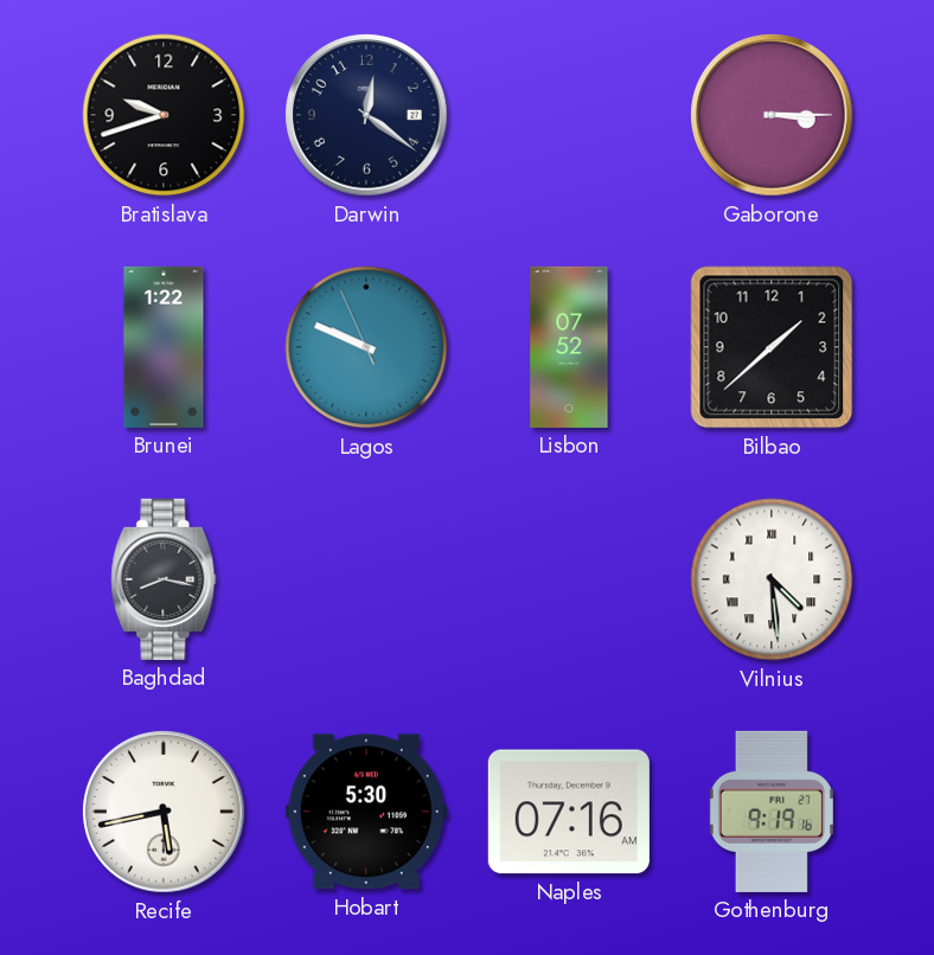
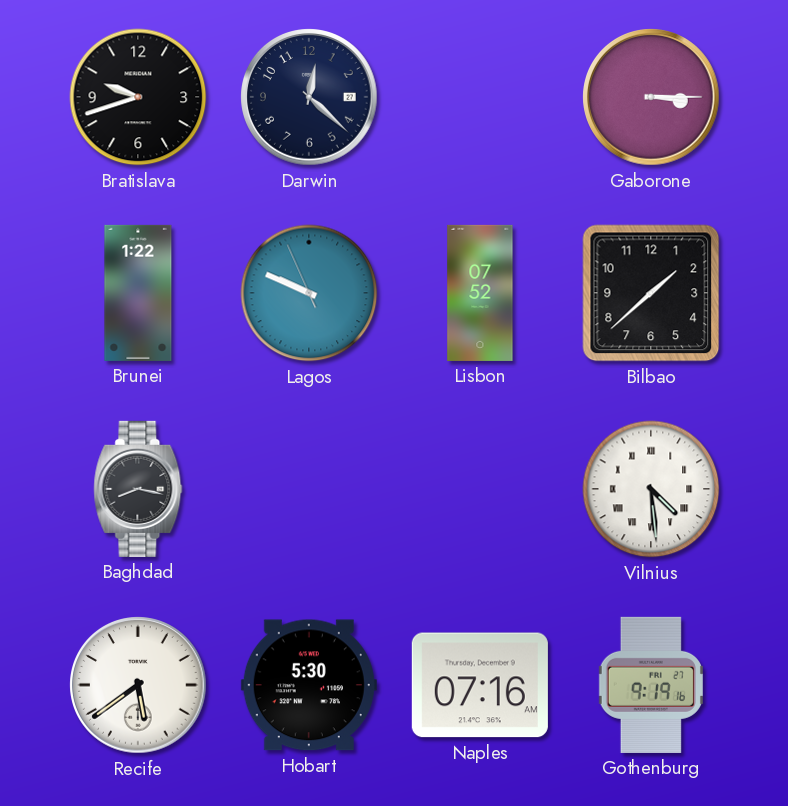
Darwin: 12:21 -> 12:22
Recife: 5:43 -> 5:39
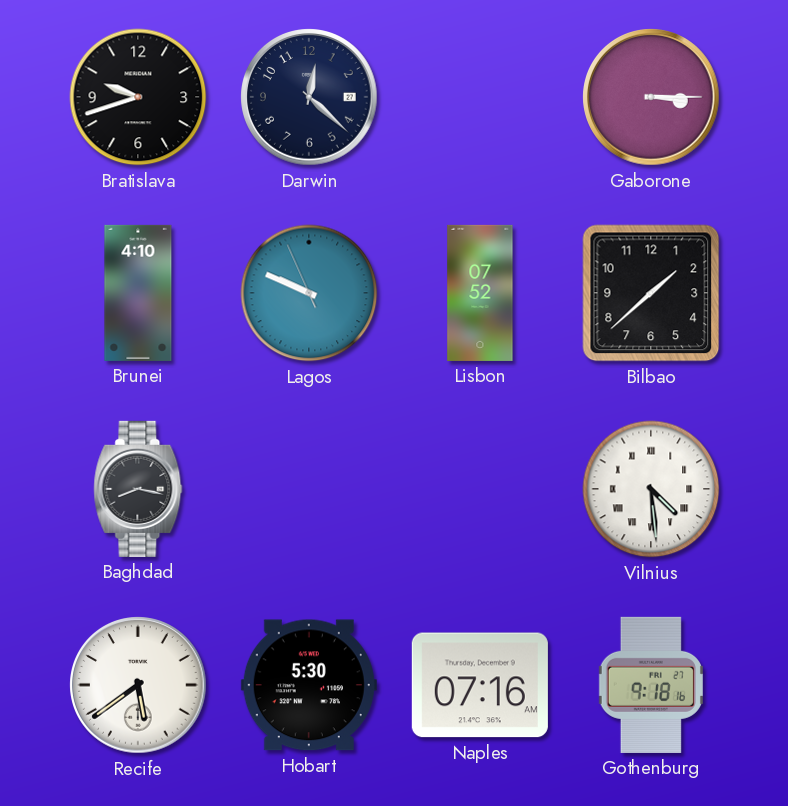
Brunei: 1:22 -> 4:10
Gothenburg: 9:19 -> 9:18
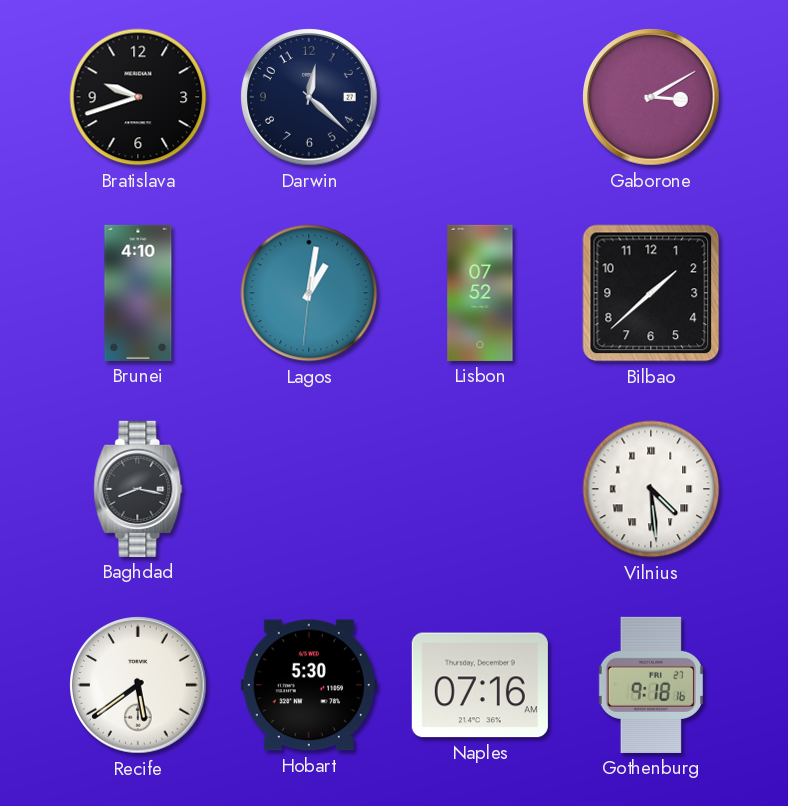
Gaborone: 3:15 -> 3:10
Lagos: 9:48 -> 1:01
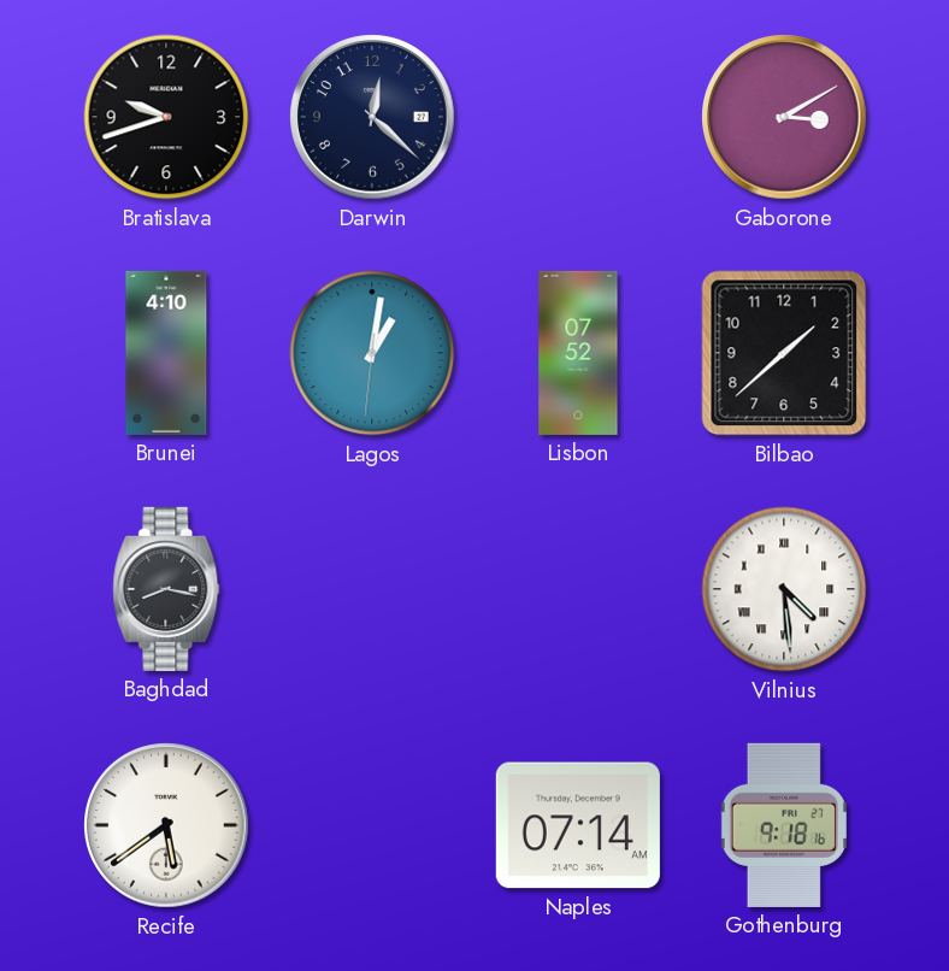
Hobart: 5:30 -> none
Naples: 07:16 -> 07:14
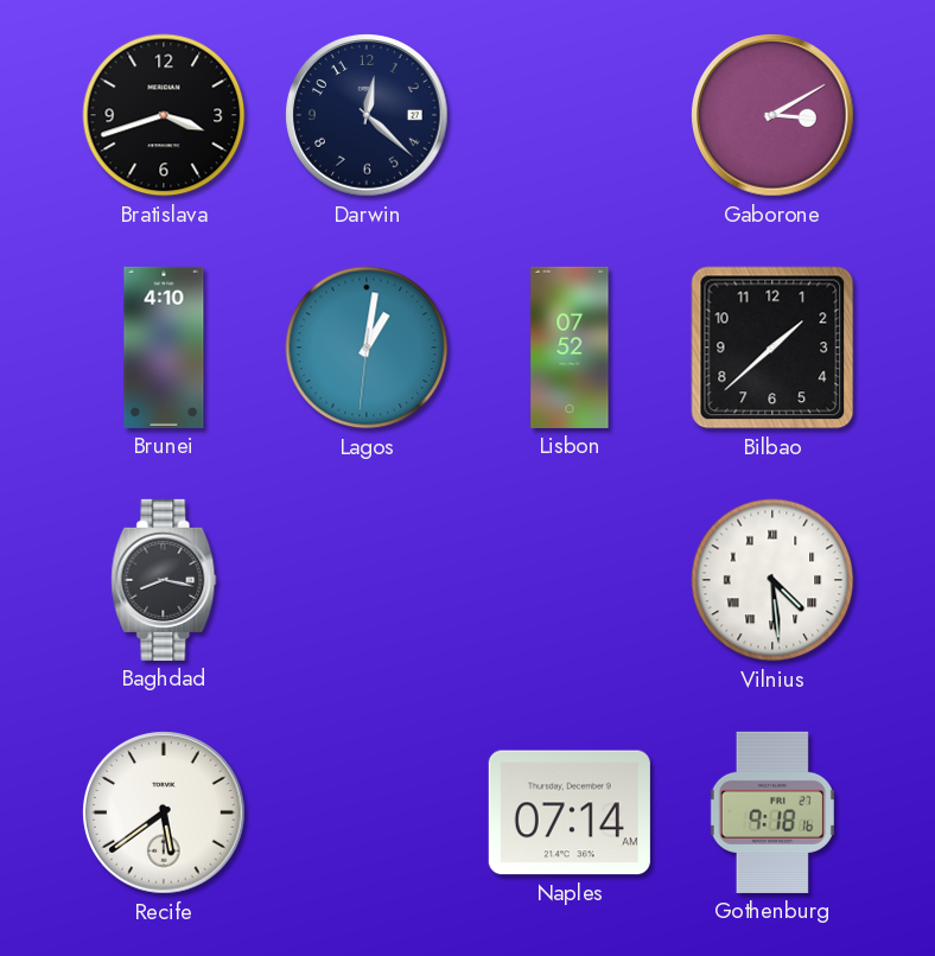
Bratislava: 9:42 -> 3:42
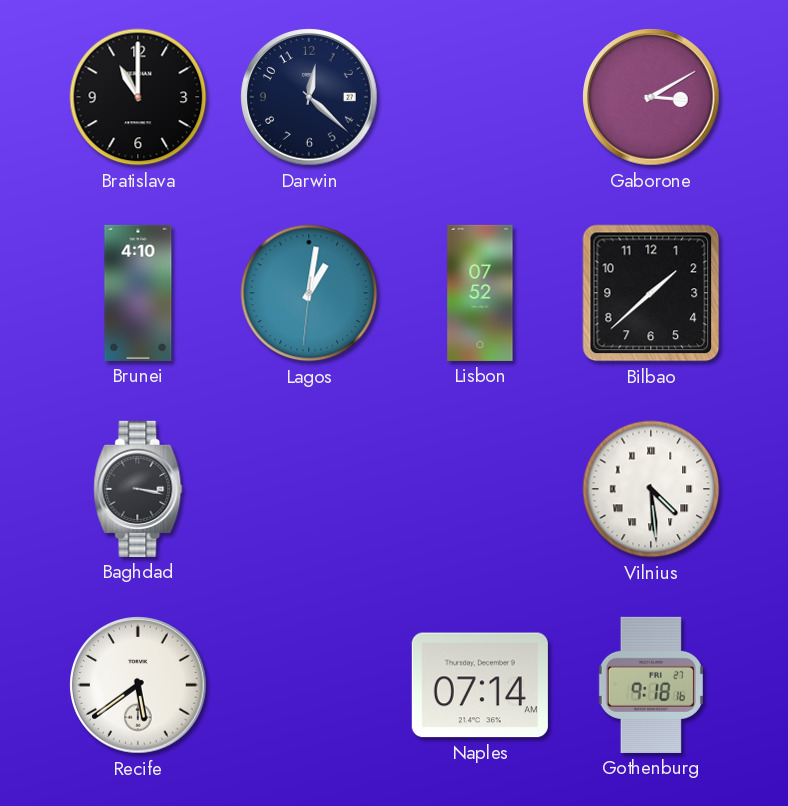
Bratislava: 3:42 -> 11:00
Baghdad: 8:17 -> 3:17
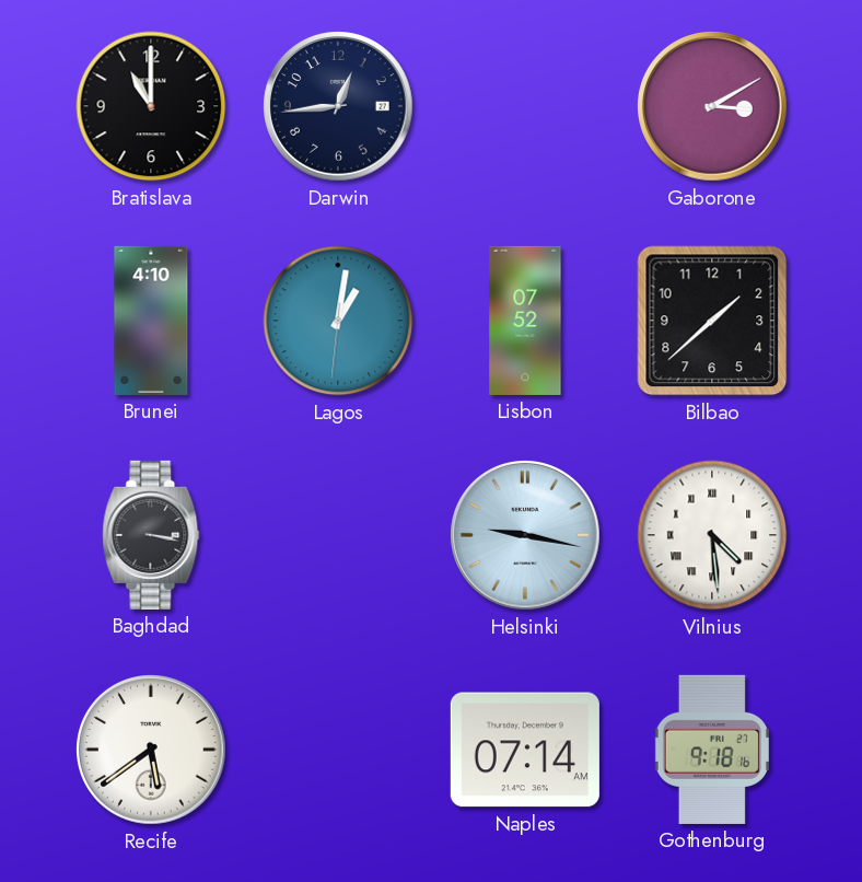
Darwin: 12:22 -> 12:44
Helsinki: none -> 9:17
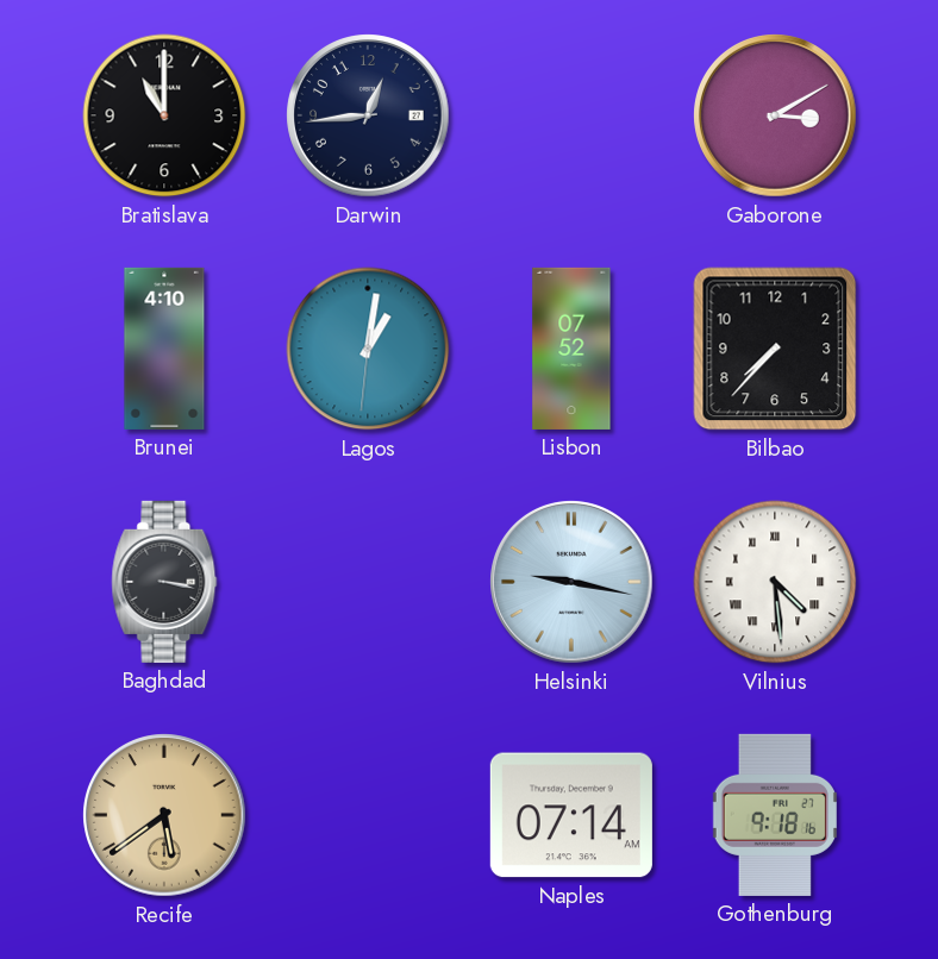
Bilbao: 1:38 -> 7:37
Recife dial: white -> champagne
